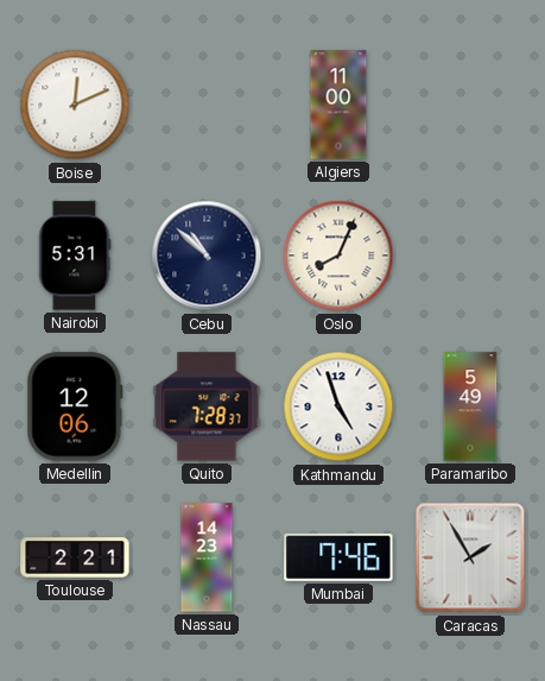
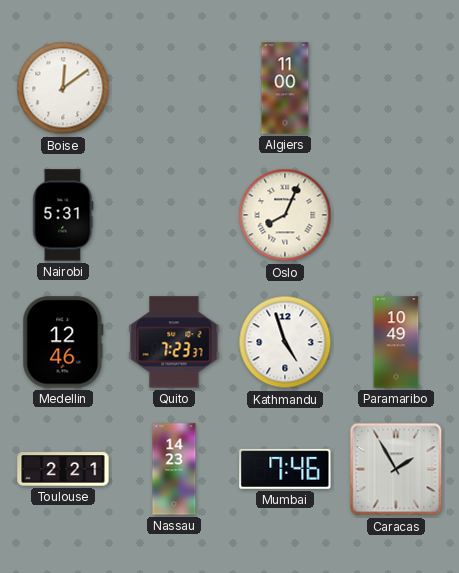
Boise: 12:11 -> 12:09
Cebu: 10:52 -> none
Medellin: 12:06 -> 12:46
Quito: 7:28 -> 7:23
Paramaribo: 5:49 -> 10:49
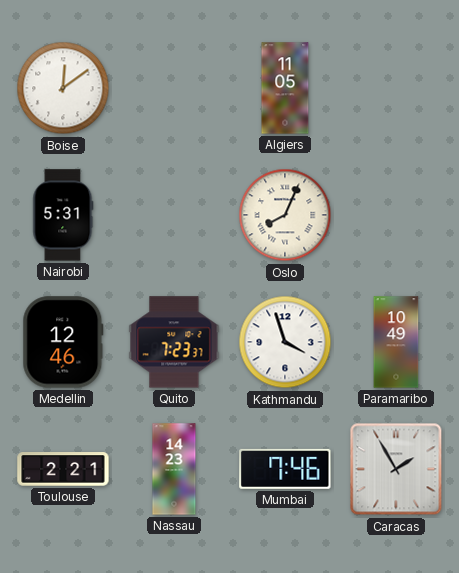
Algiers: 11:00 -> 11:05
Kathmandu: 4:57 -> 3:57
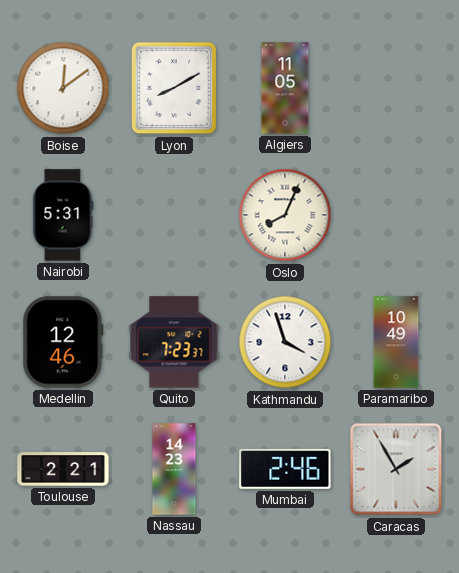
Lyon: none -> 8:10
Mumbai: 7:46 -> 2:46
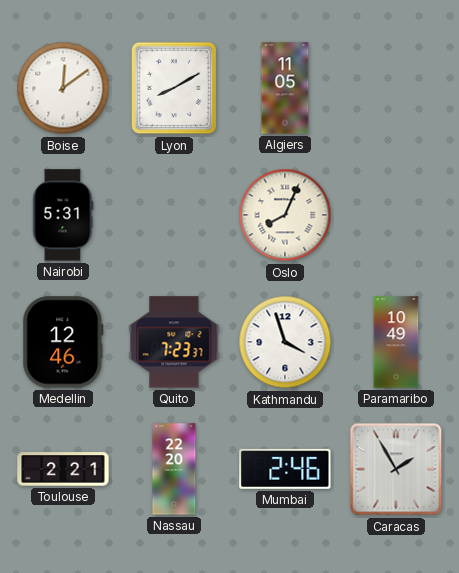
Nassau: 14:23 -> 22:20
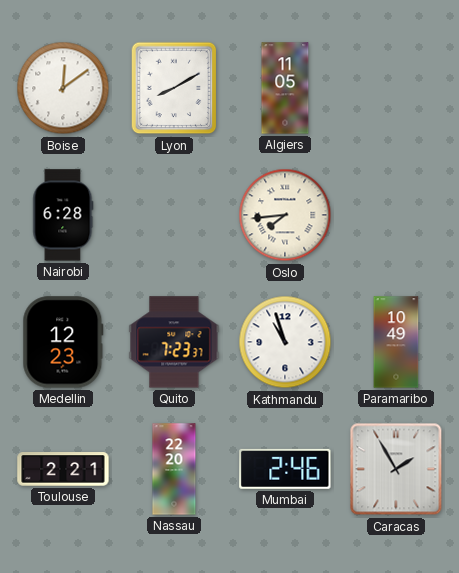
Nairobi: 5:31 -> 6:28
Oslo: 8:04 -> 7:44
Medellin: 12:46 -> 12:23
Kathmandu: 3:57 -> 10:57
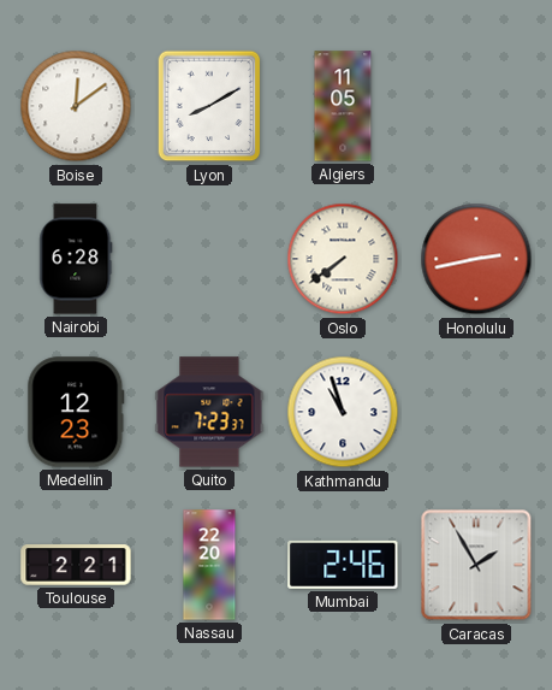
Oslo: 7:44 -> 7:39
Honolulu: none -> 2:43
Paramaribo: 10:49 -> none
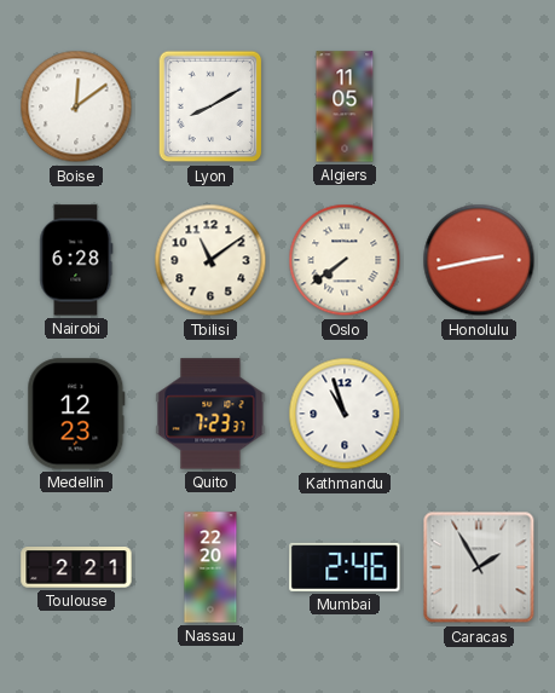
Tbilisi: none -> 11:09
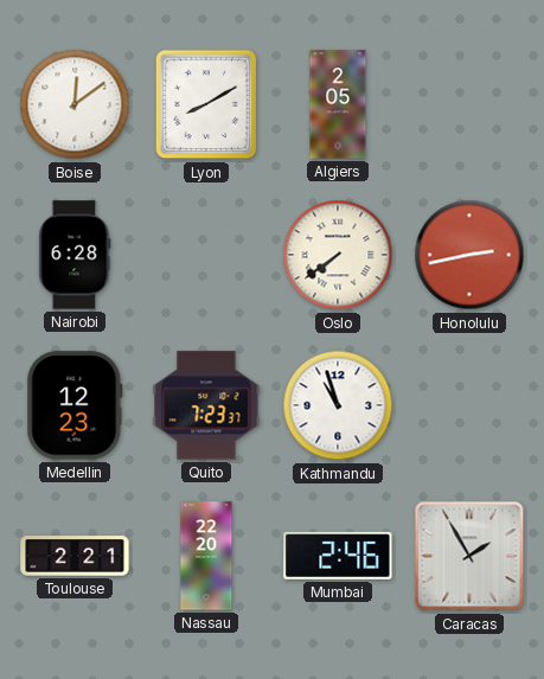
Algiers: 11:05 -> 2:05
Tbilisi: 11:09 -> none
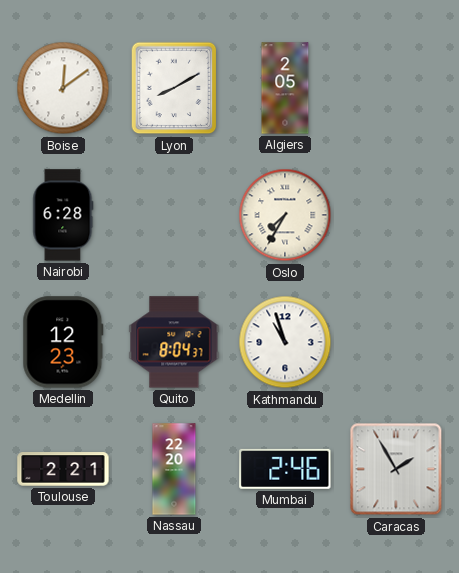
Oslo: 7:39 -> 7:35
Honolulu: 2:43 -> none
Quito: 7:23 -> 8:04
